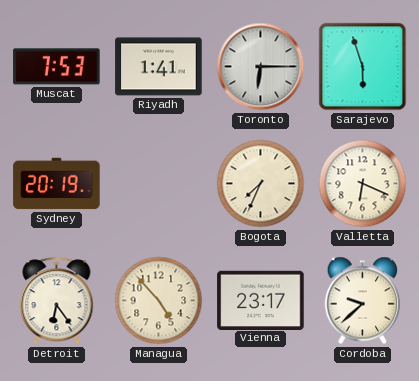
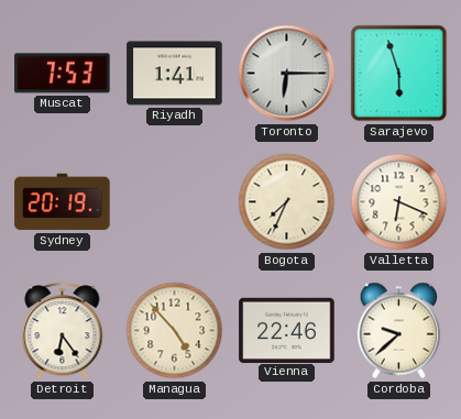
Vienna: 23:17 -> 22:46
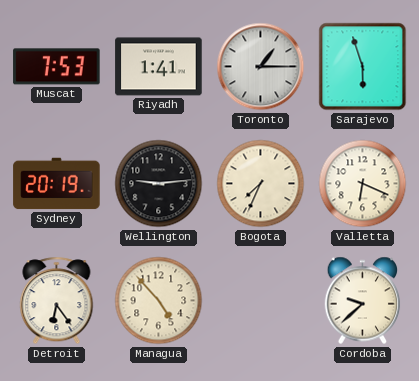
Toronto: 6:15 -> 1:15
Wellington: none -> 9:14
Vienna: 22:46 -> none
